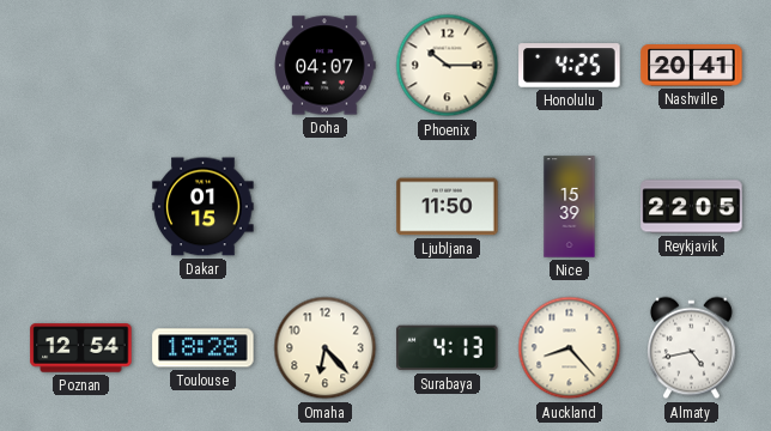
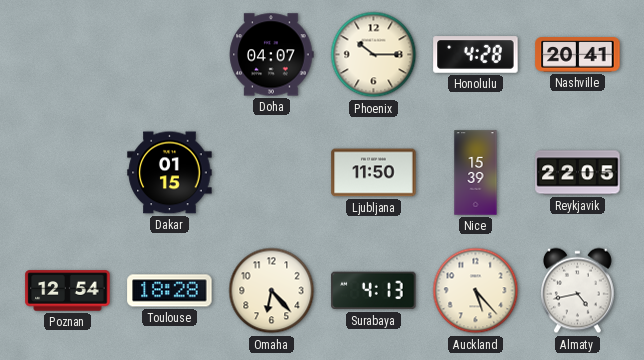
Honolulu: 4:25 -> 4:28
Auckland: 8:23 -> 5:23
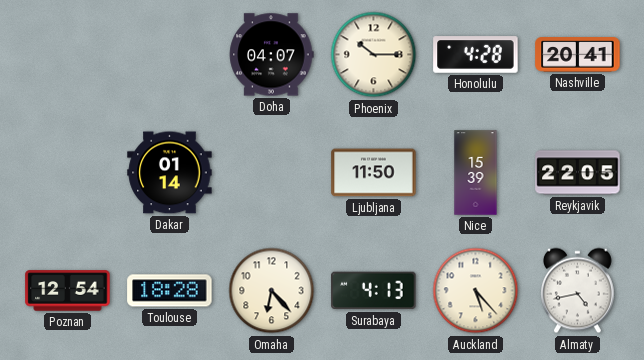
Dakar: 01:15 -> 01:14
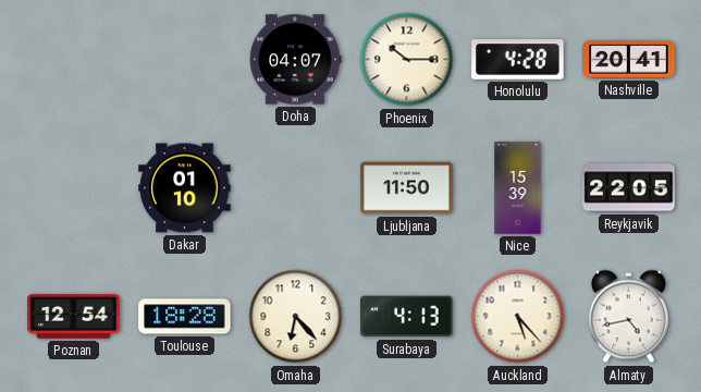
Dakar: 01:14 -> 01:10
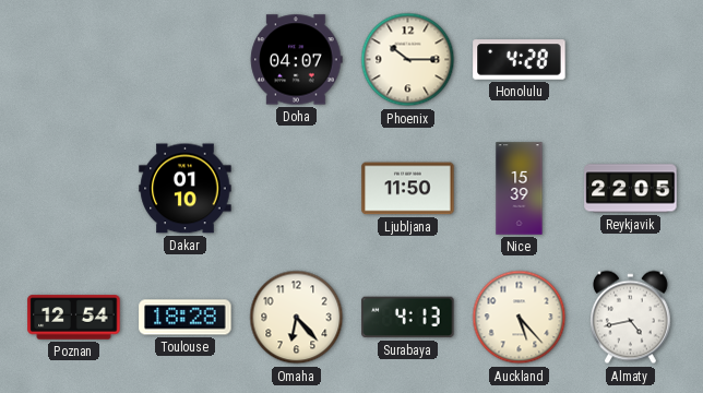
Nashville: 20:41 -> none
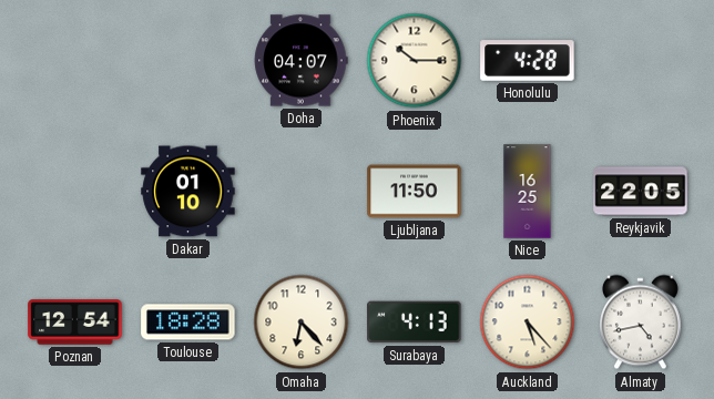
Nice: 15:39 -> 16:25
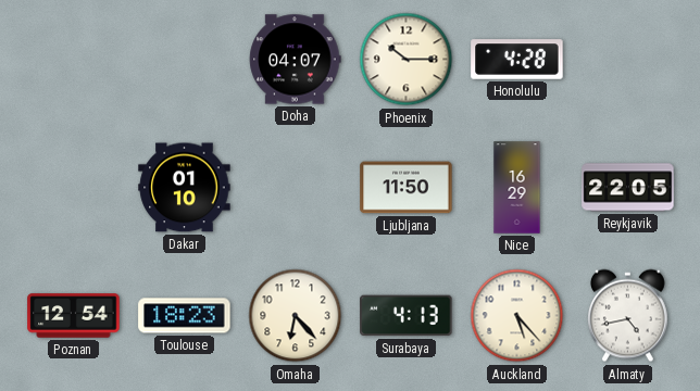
Nice: 16:25 -> 16:29
Toulouse: 18:28 -> 18:23
